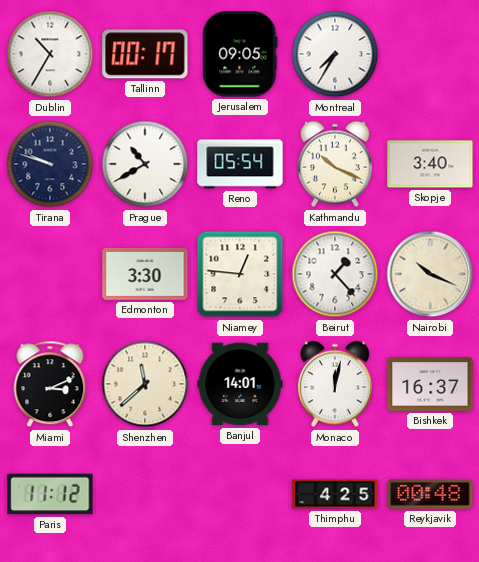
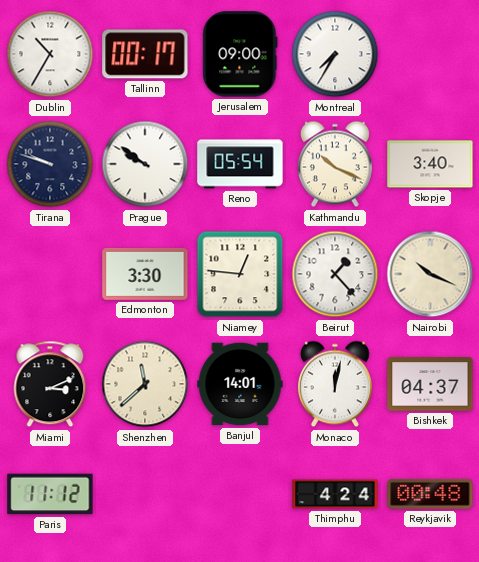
Jerusalem: 09:05 -> 09:00
Prague: 10:40 -> 9:51
Bishkek: 16:37 -> 04:37
Thimphu: 4:25 -> 4:24
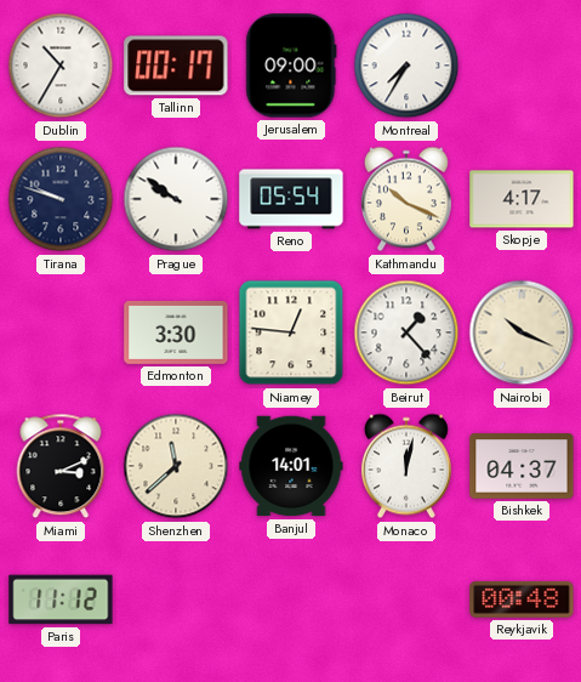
Skopje: 3:40 -> 4:17
Thimphu: 4:24 -> none
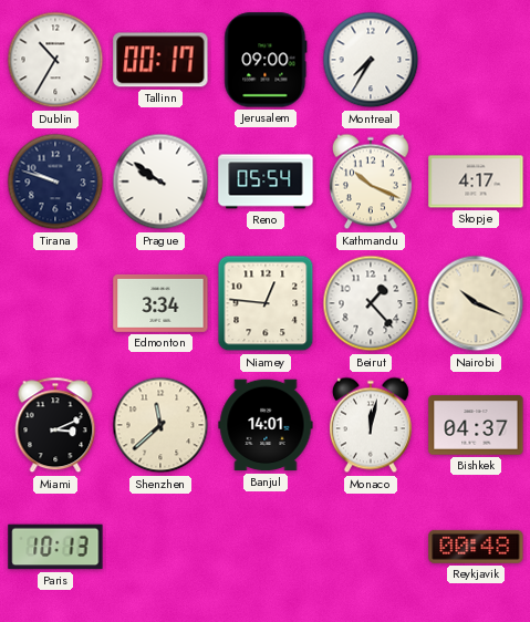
Edmonton: 3:30 -> 3:34
Paris: 11:12 -> 10:13
